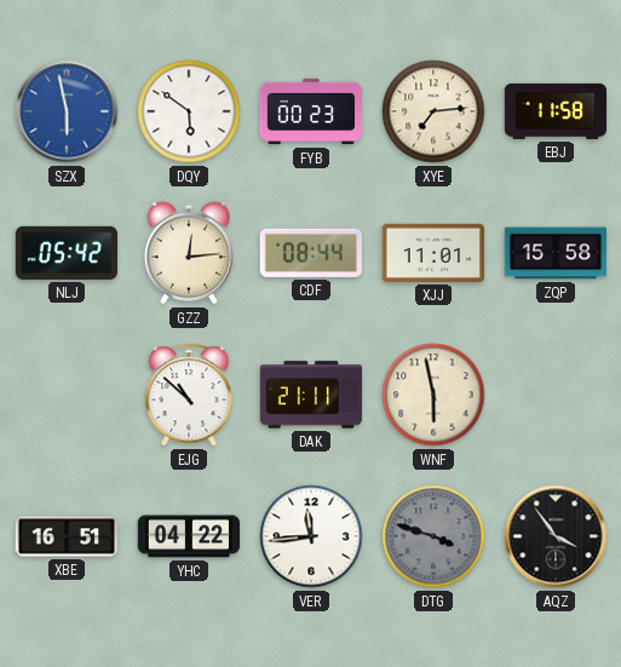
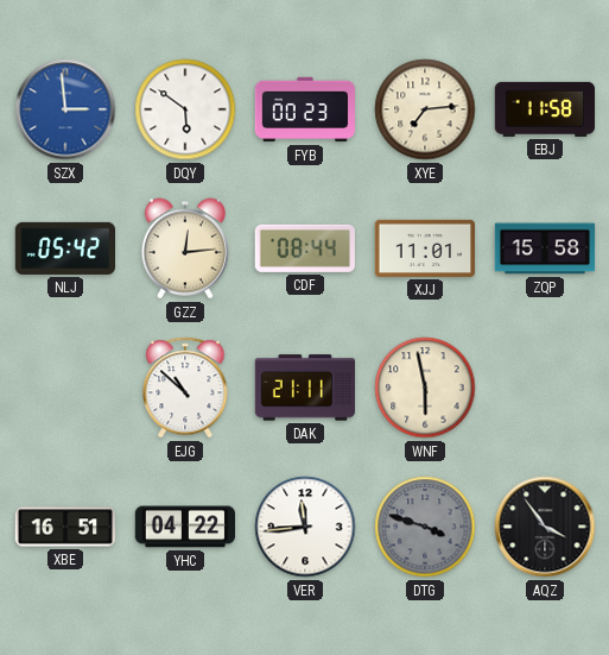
SZX: 5:58 -> 2:59
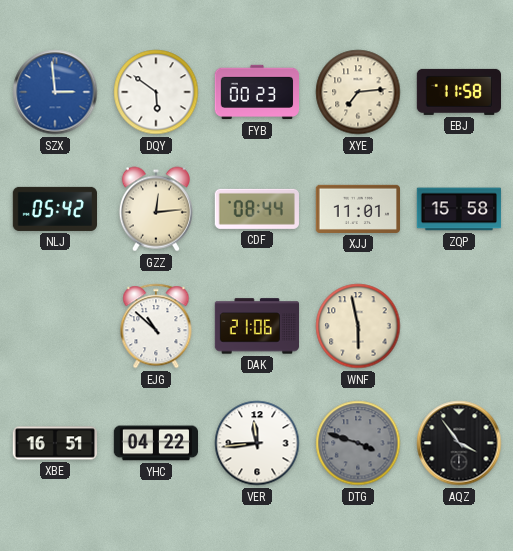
DAK: 21:11 -> 21:06
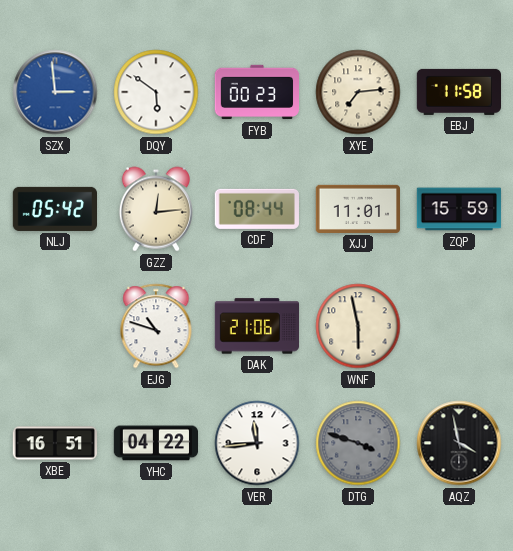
ZQP: 15:58 -> 15:59
EJG: 10:52 -> 10:48
AQZ: 3:54 -> 3:58
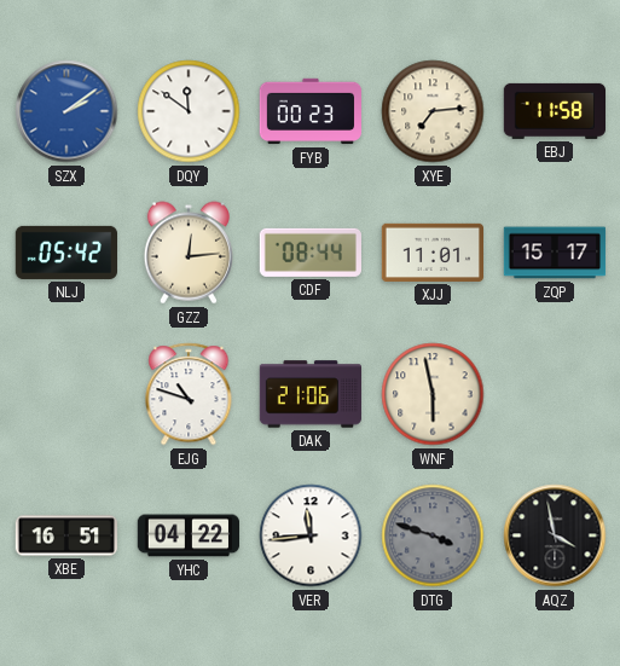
SZX: 2:59 -> 2:09
DQY: 5:51 -> 11:51
ZQP: 15:59 -> 15:17
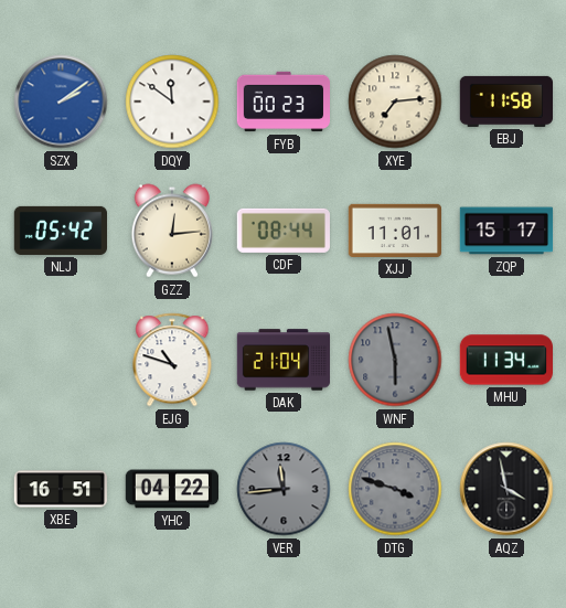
DAK: 21:06 -> 21:04
WNF dial: cream -> grey
MHU: none -> 11:34
VER dial: white -> grey
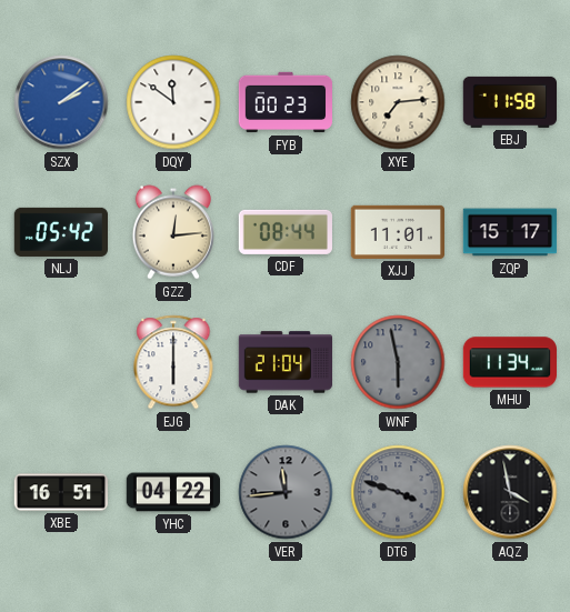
EJG: 10:48 -> 6:00
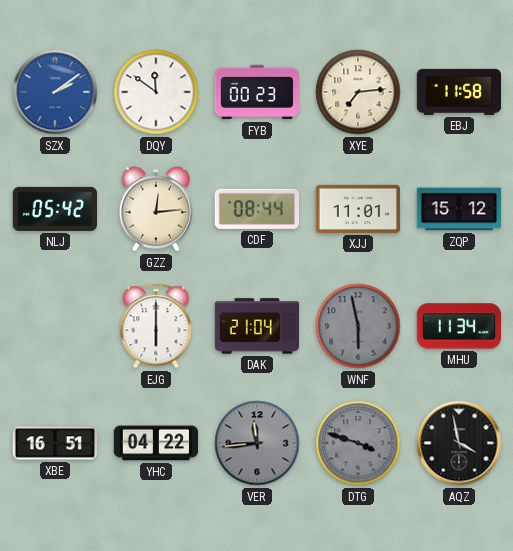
ZQP: 15:17 -> 15:12
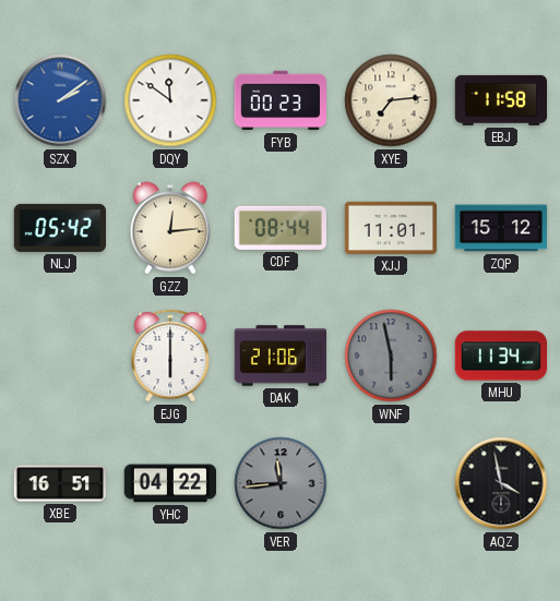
DAK: 21:04 -> 21:06
DTG: 3:48 -> none
